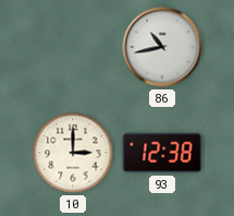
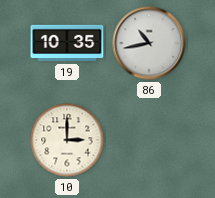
19: none -> 10:35
93: 12:38 -> none
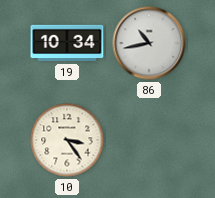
19: 10:35 -> 10:34
10: 3:00 -> 3:24
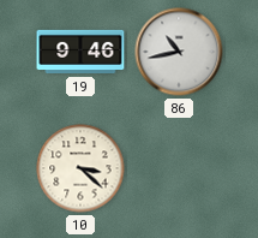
19: 10:34 -> 9:46
10: 3:24 -> 3:22
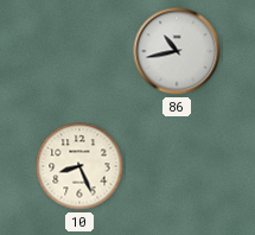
19: 9:46 -> none
10: 3:22 -> 8:26
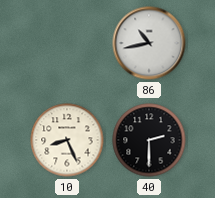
40: none -> 2:30
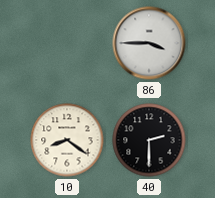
86: 10:43 -> 3:45
10: 8:26 -> 8:21
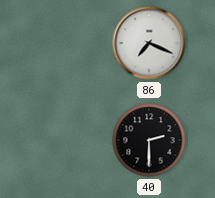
86: 3:45 -> 7:19
10: 8:21 -> none
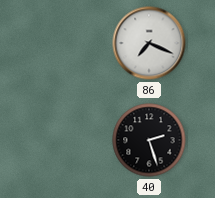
40: 2:30 -> 2:27
